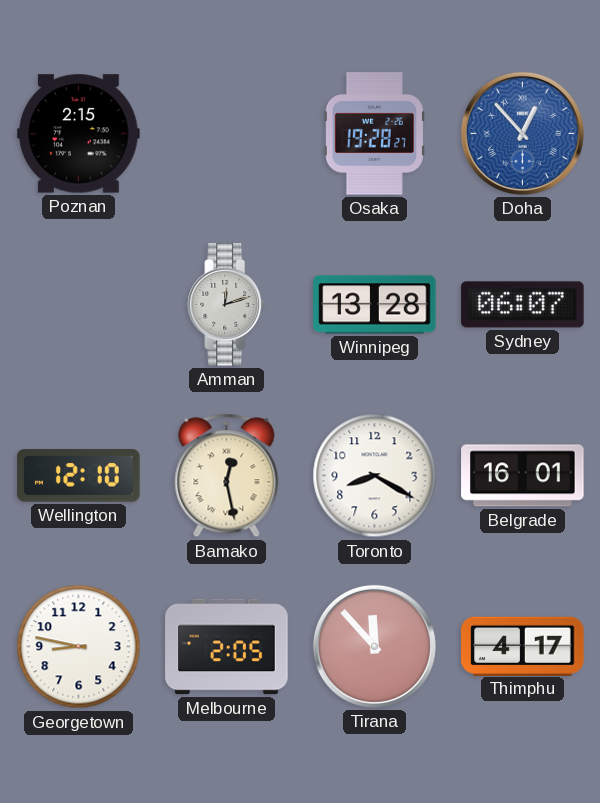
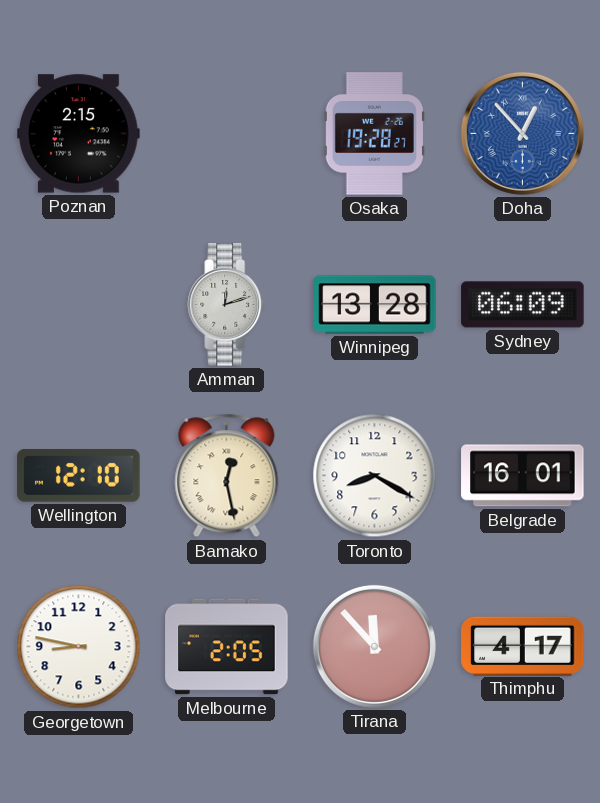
Sydney: 06:07 -> 06:09
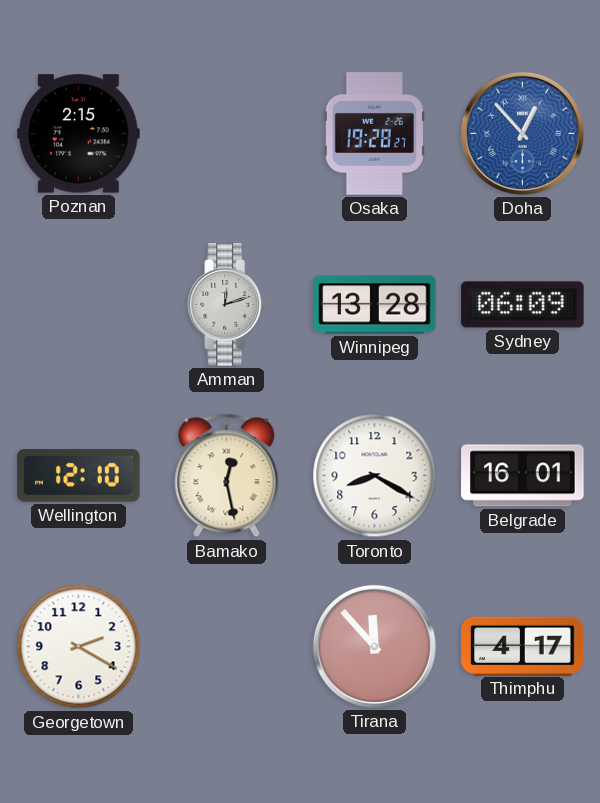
Georgetown: 8:47 -> 2:20
Melbourne: 2:05 -> none
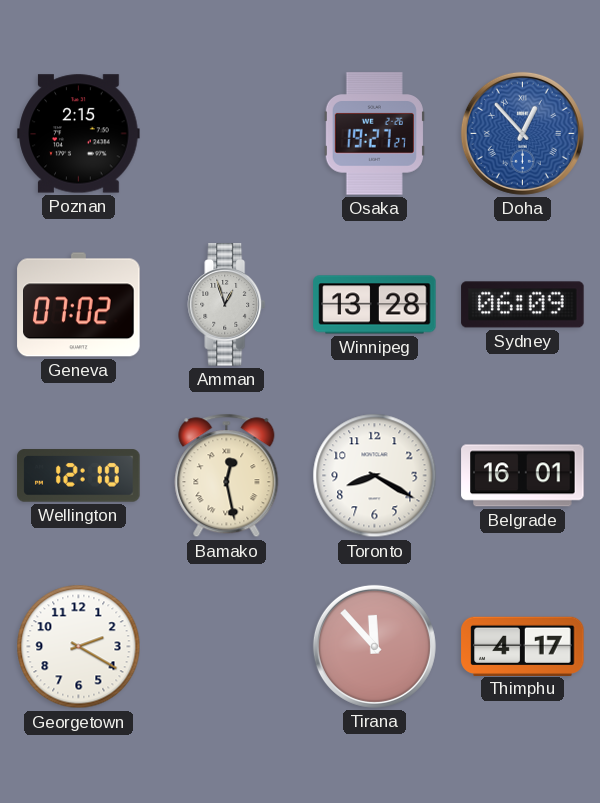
Osaka: 19:28 -> 19:27
Geneva: none -> 07:02
Amman: 12:12 -> 12:57
